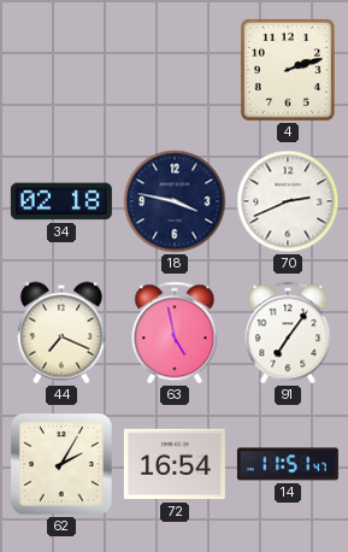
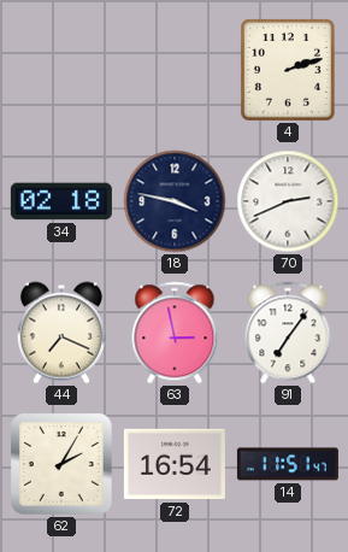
63: 4:58 -> 2:58
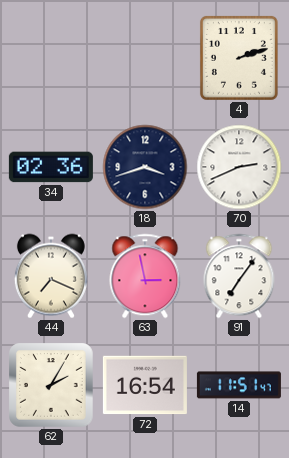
34: 02:18 -> 02:36
18: 3:47 -> 3:42
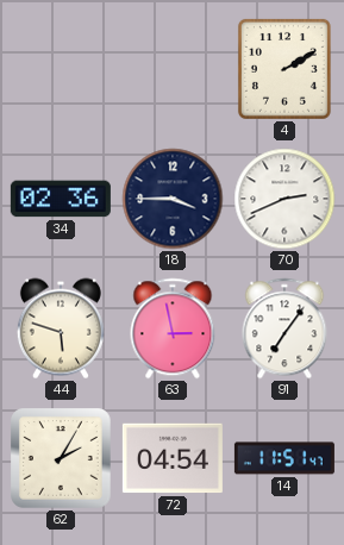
4: 2:12 -> 2:10
18: 3:42 -> 3:45
44: 7:19 -> 5:48
72: 16:54 -> 04:54
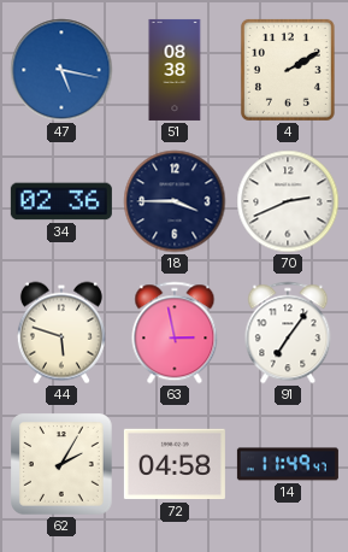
47: none -> 5:17
51: none -> 08:38
72: 04:54 -> 04:58
14: 11:51 -> 11:49
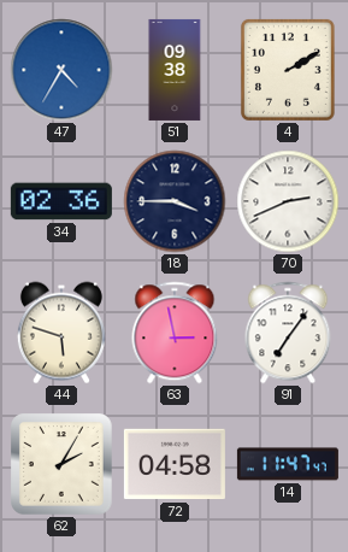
47: 5:17 -> 4:35
51: 08:38 -> 09:38
14: 11:49 -> 11:47
